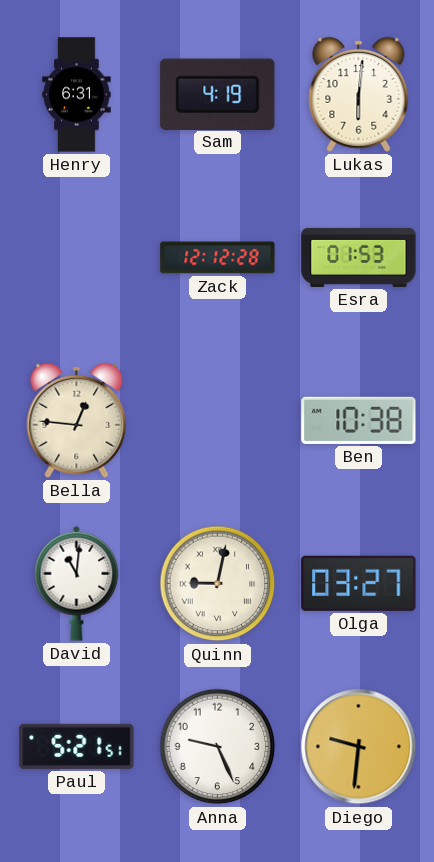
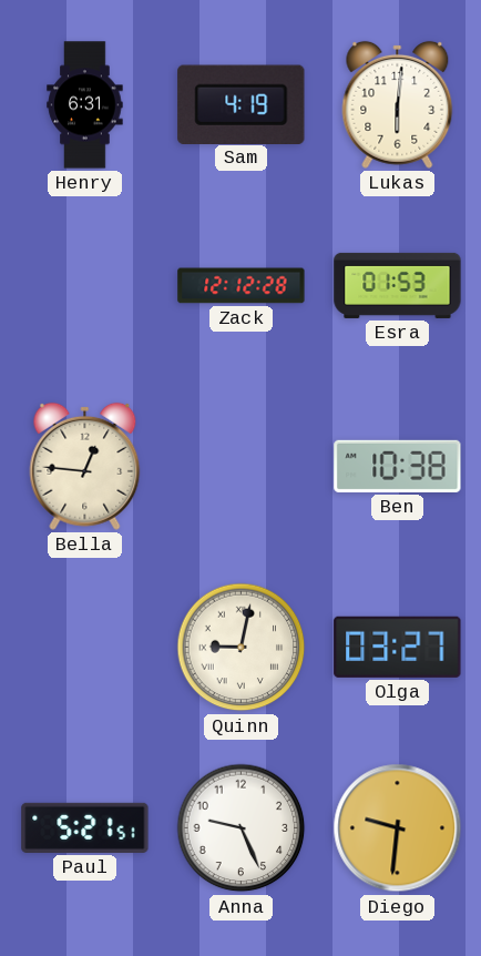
David: 11:01 -> none
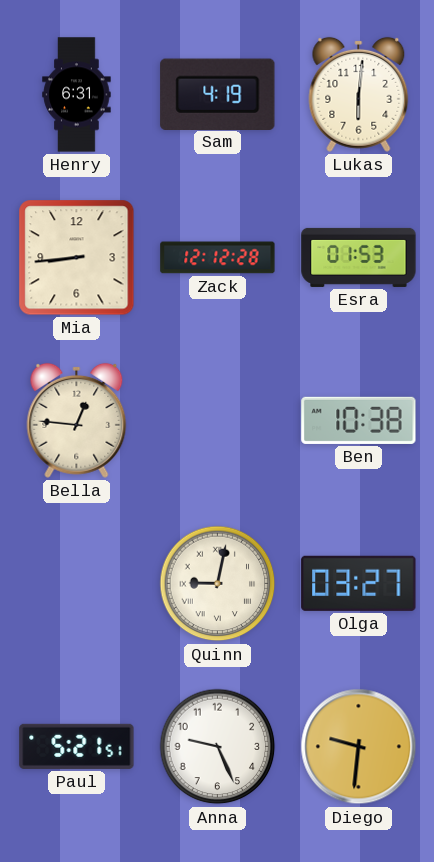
Mia: none -> 8:44
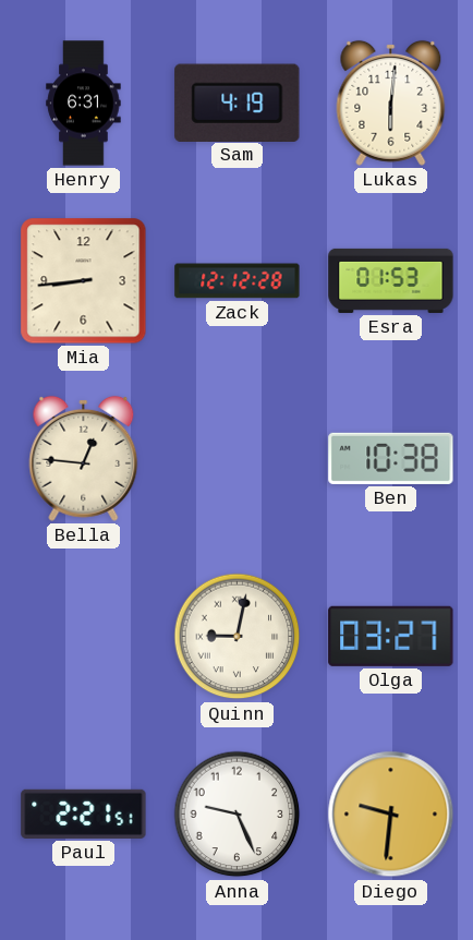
Paul: 5:21 -> 2:21
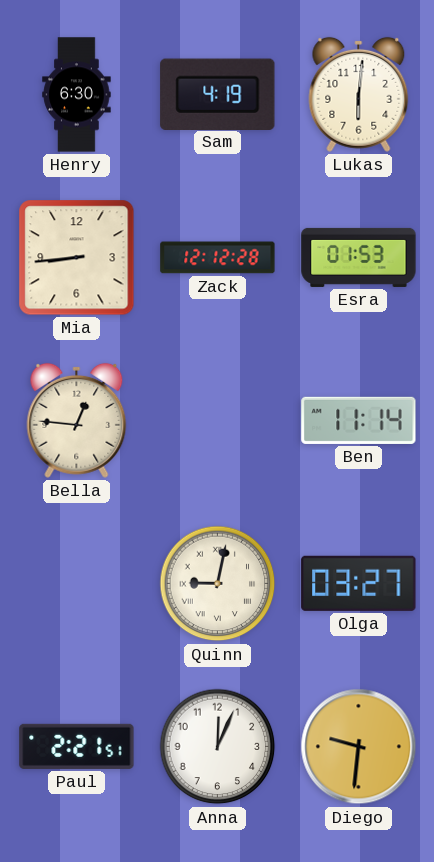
Henry: 6:31 -> 6:30
Ben: 10:38 -> 11:14
Anna: 9:26 -> 12:04
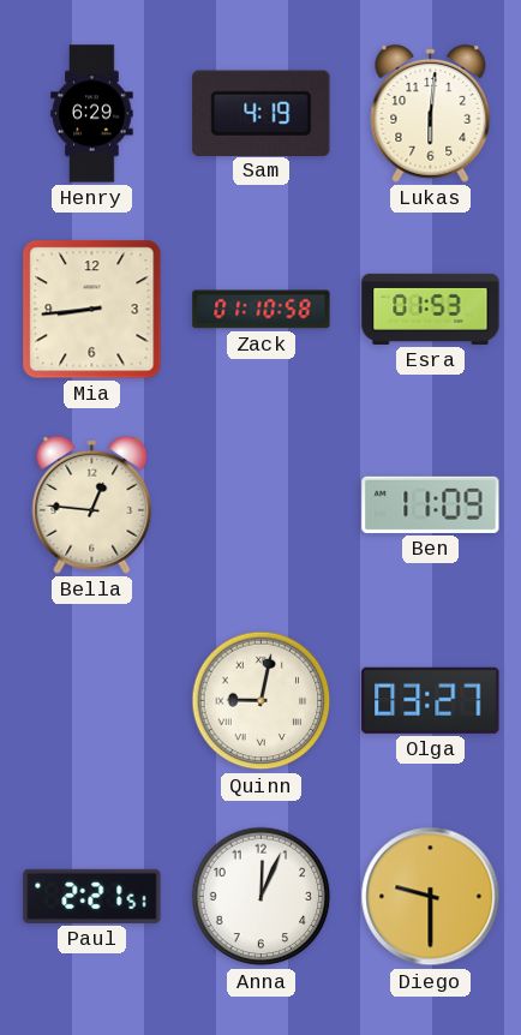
Henry: 6:30 -> 6:29
Zack: 12:12 -> 01:10
Ben: 11:14 -> 11:09
Diego: 9:31 -> 9:30
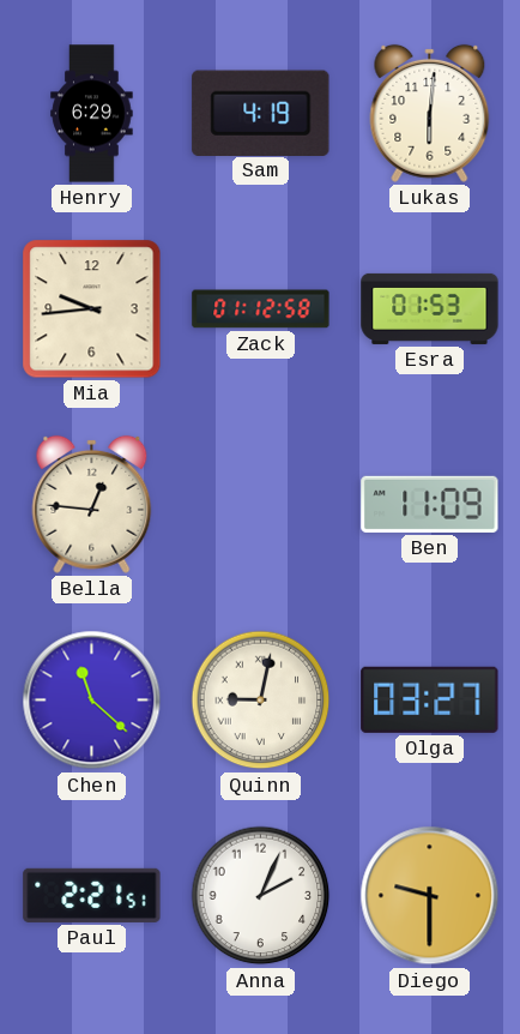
Mia: 8:44 -> 9:44
Zack: 01:10 -> 01:12
Chen: none -> 11:22
Anna: 12:04 -> 2:04
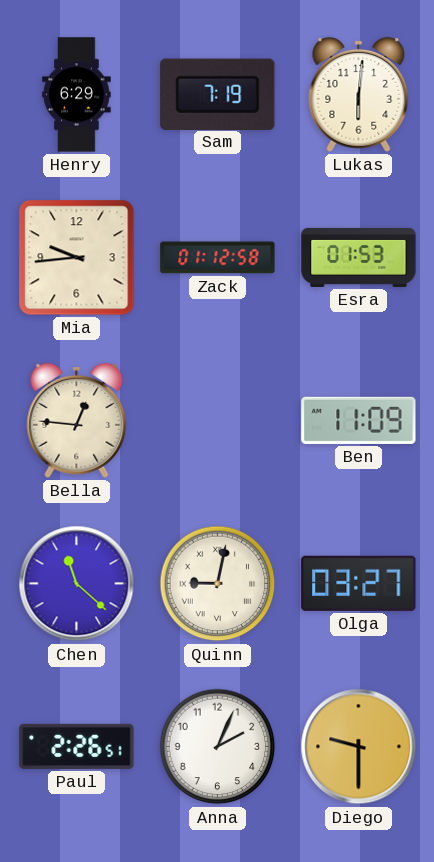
Sam: 4:19 -> 7:19
Paul: 2:21 -> 2:26
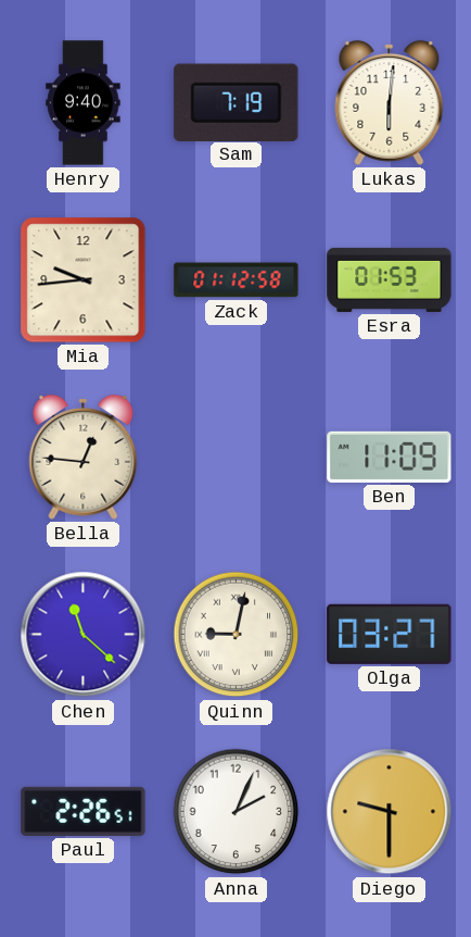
Henry: 6:29 -> 9:40
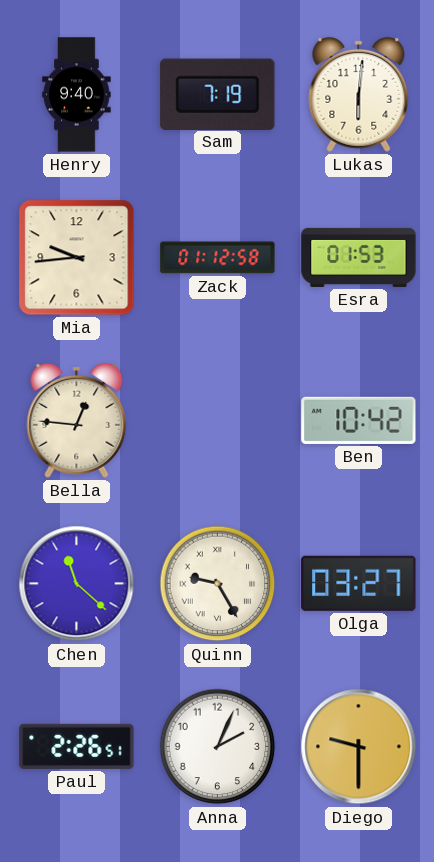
Ben: 11:09 -> 10:42
Quinn: 9:02 -> 9:25
